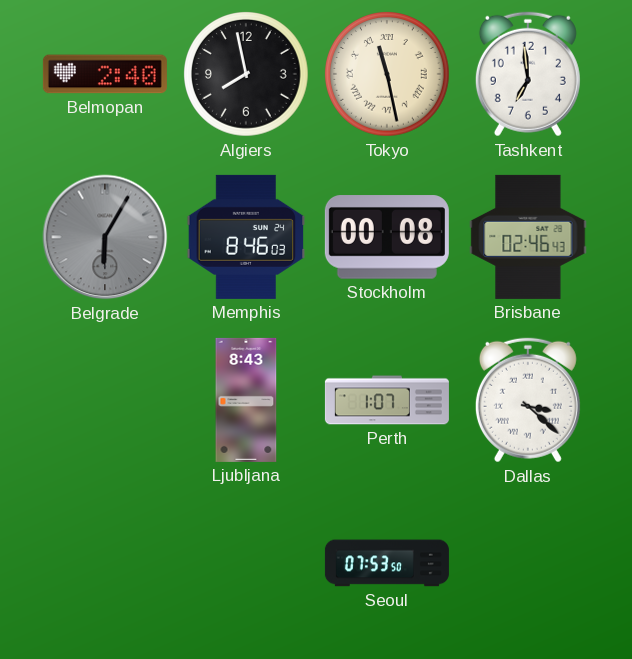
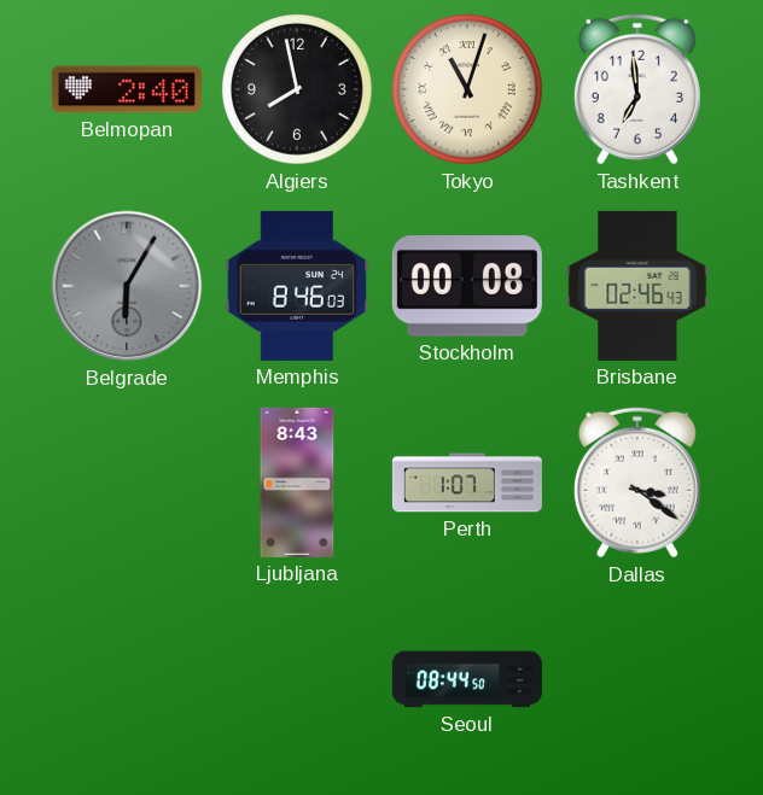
Tokyo: 11:28 -> 11:03
Dallas: 3:22 -> 3:21
Seoul: 07:53 -> 08:44
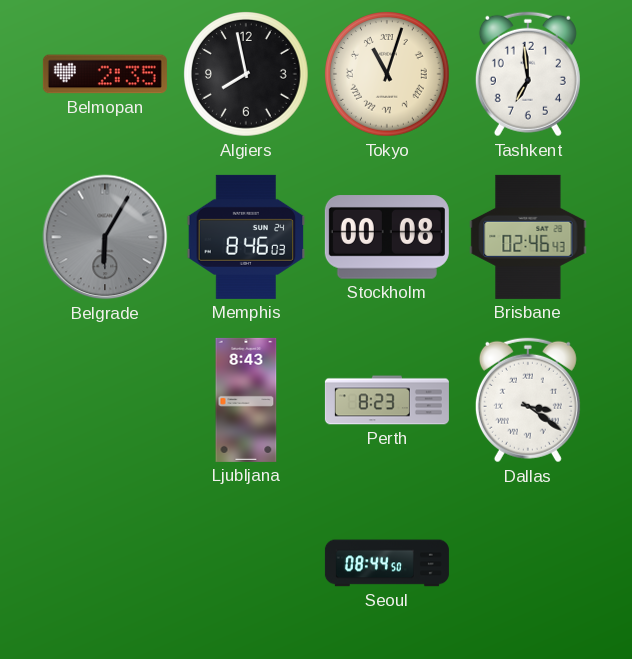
Belmopan: 2:40 -> 2:35
Perth: 1:07 -> 8:23
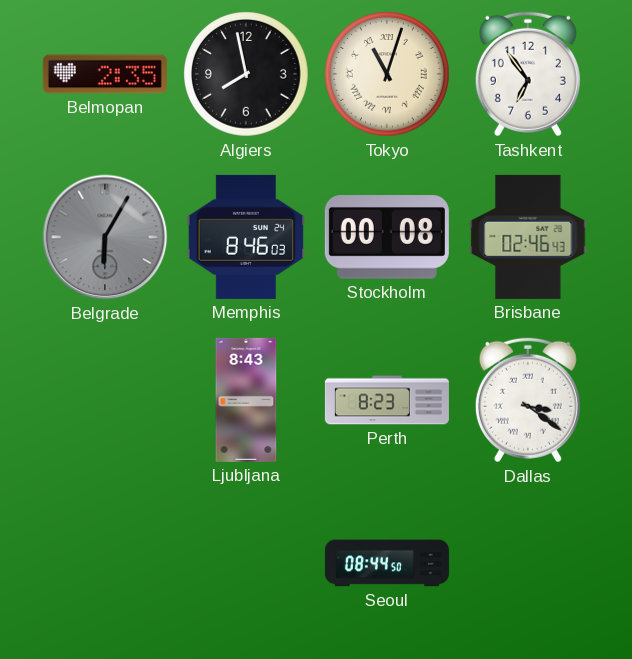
Tashkent: 6:59 -> 6:54
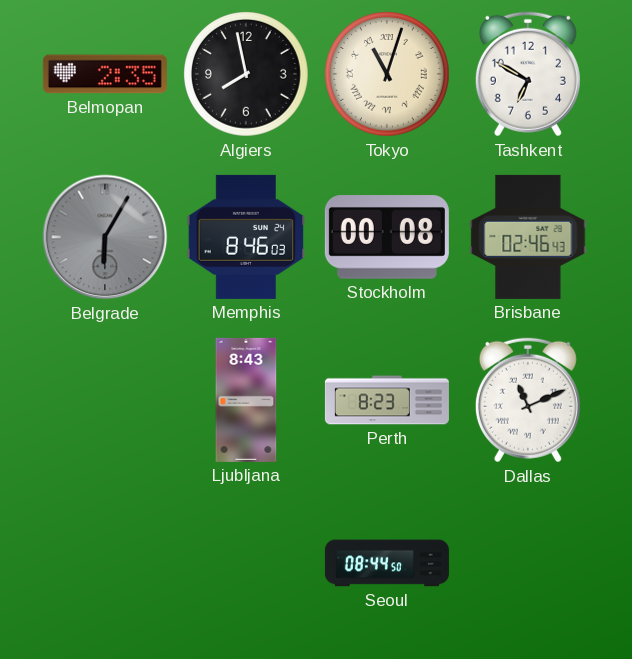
Tashkent: 6:54 -> 6:50
Dallas: 3:21 -> 11:11
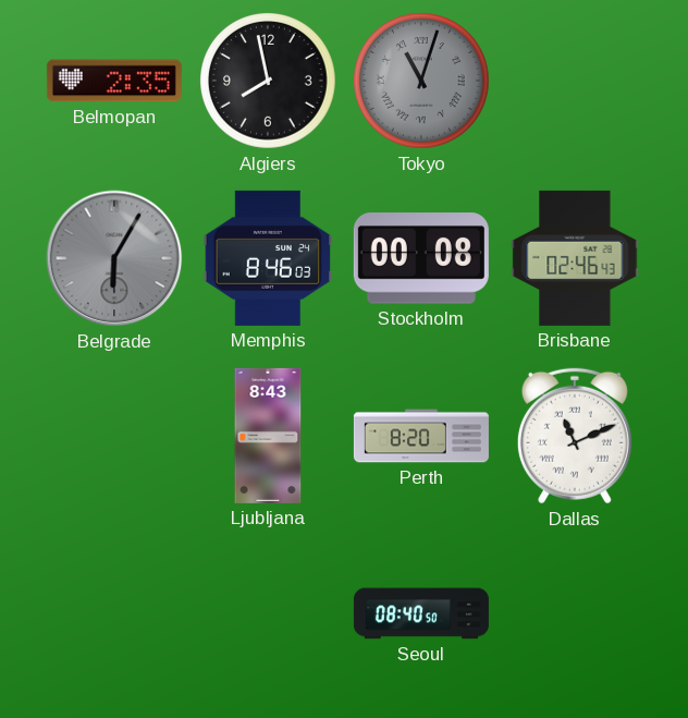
Tokyo dial: cream -> grey
Tashkent: 6:50 -> none
Perth: 8:23 -> 8:20
Seoul: 08:44 -> 08:40
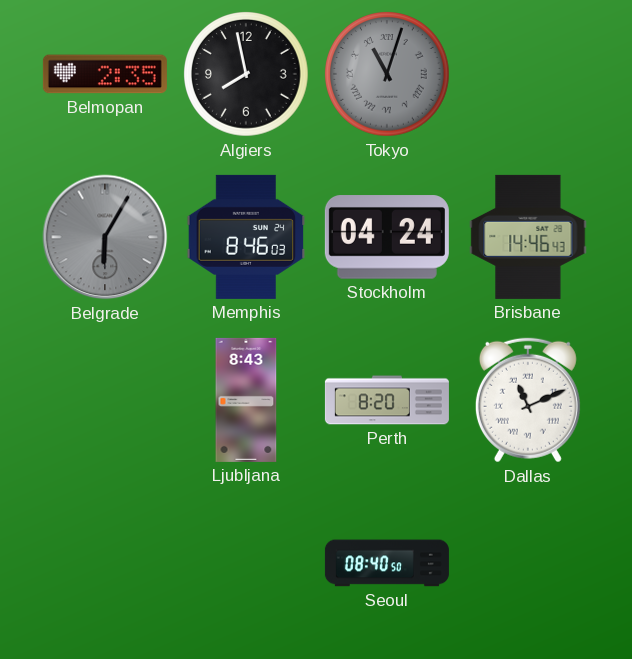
Stockholm: 00:08 -> 04:24
Brisbane: 02:46 -> 14:46
